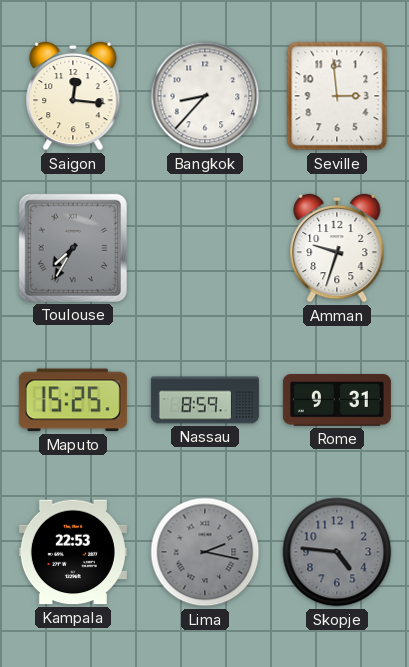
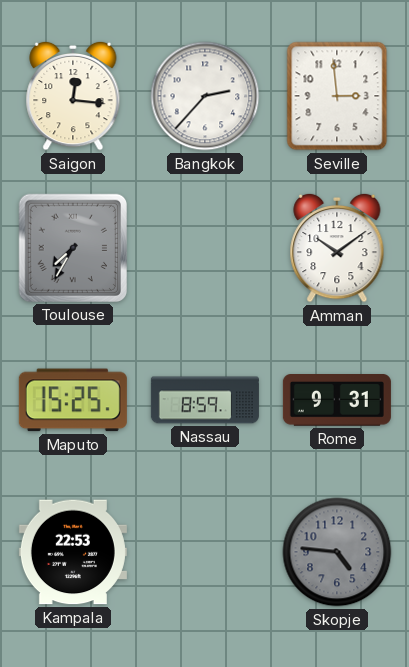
Bangkok: 8:37 -> 2:37
Amman: 9:33 -> 10:09
Lima: 2:17 -> none
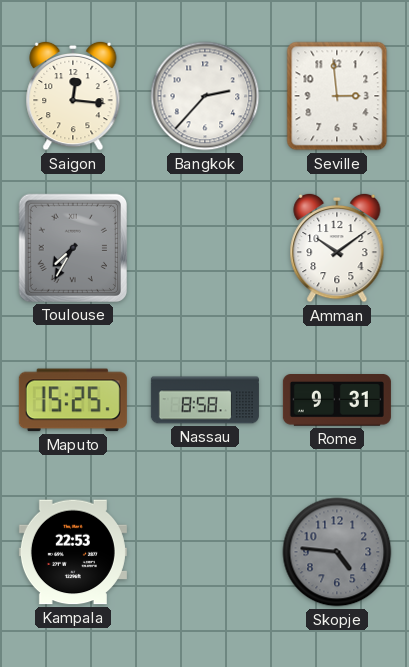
Nassau: 8:59 -> 8:58
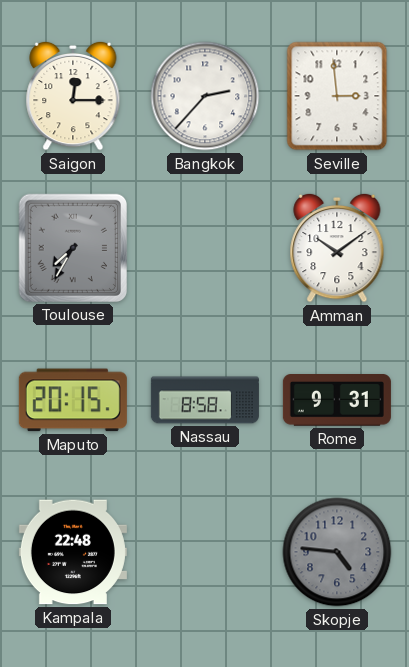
Saigon: 12:16 -> 12:15
Maputo: 15:25 -> 20:15
Kampala: 22:53 -> 22:48
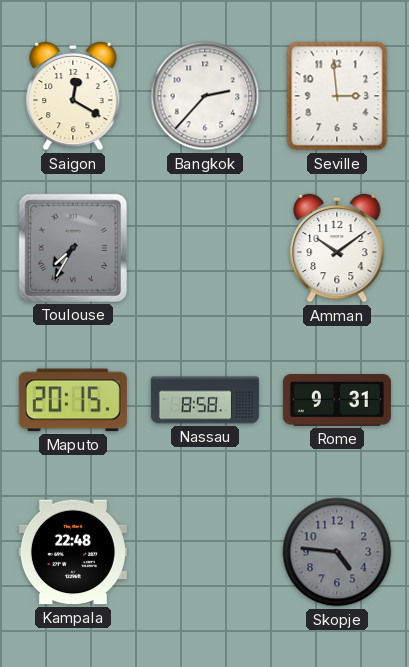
Saigon: 12:15 -> 12:20
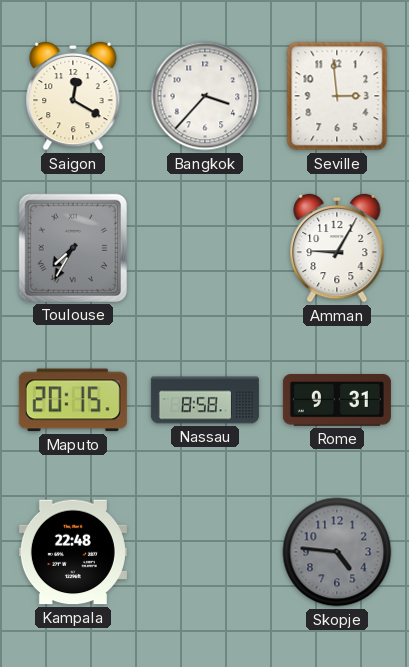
Bangkok: 2:37 -> 3:37
Amman: 10:09 -> 9:05
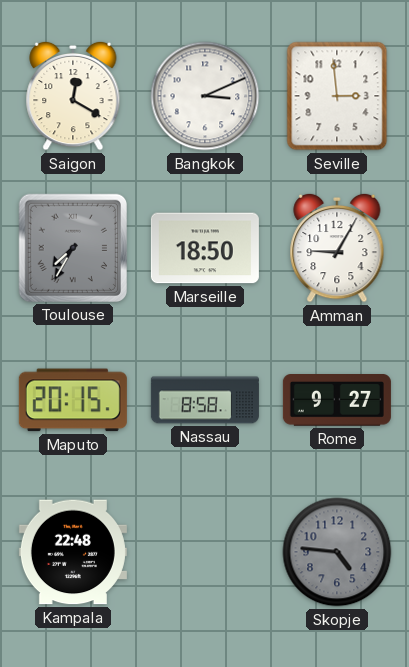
Bangkok: 3:37 -> 3:11
Marseille: none -> 18:50
Rome: 9:31 -> 9:27
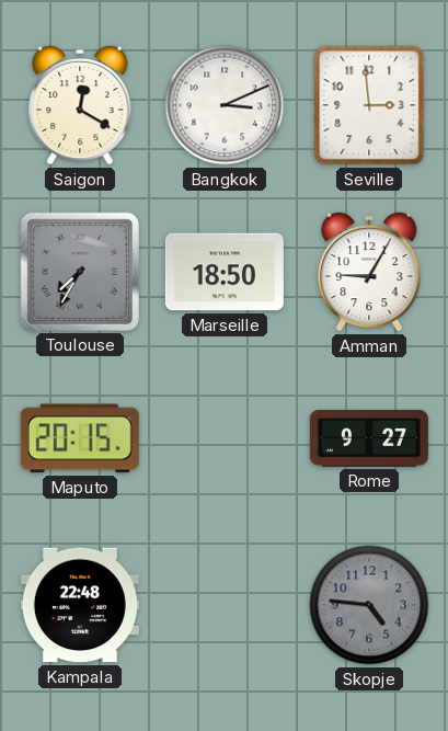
Nassau: 8:58 -> none
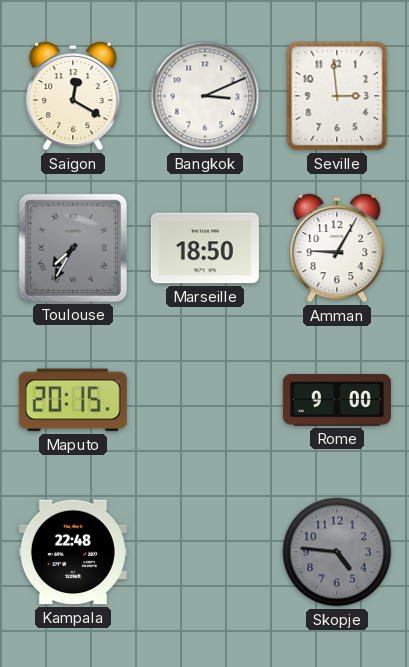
Rome: 9:27 -> 9:00
